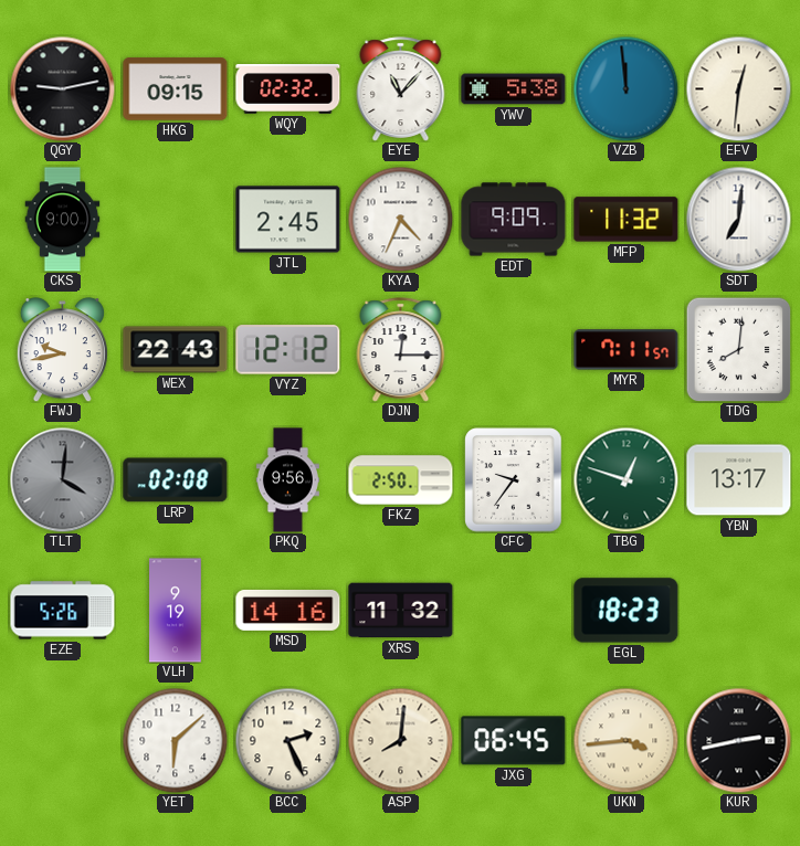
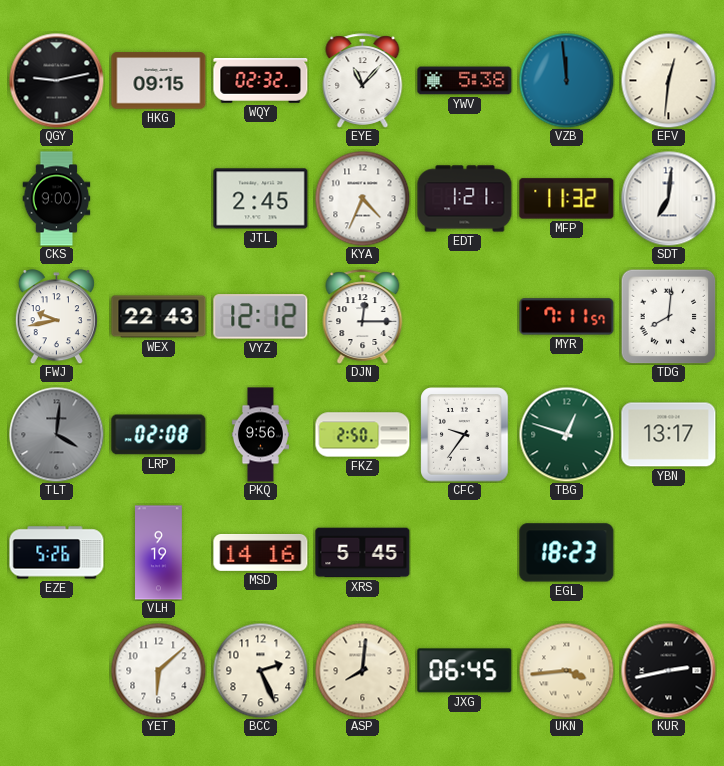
EDT: 9:09 -> 1:21
XRS: 11:32 -> 5:45
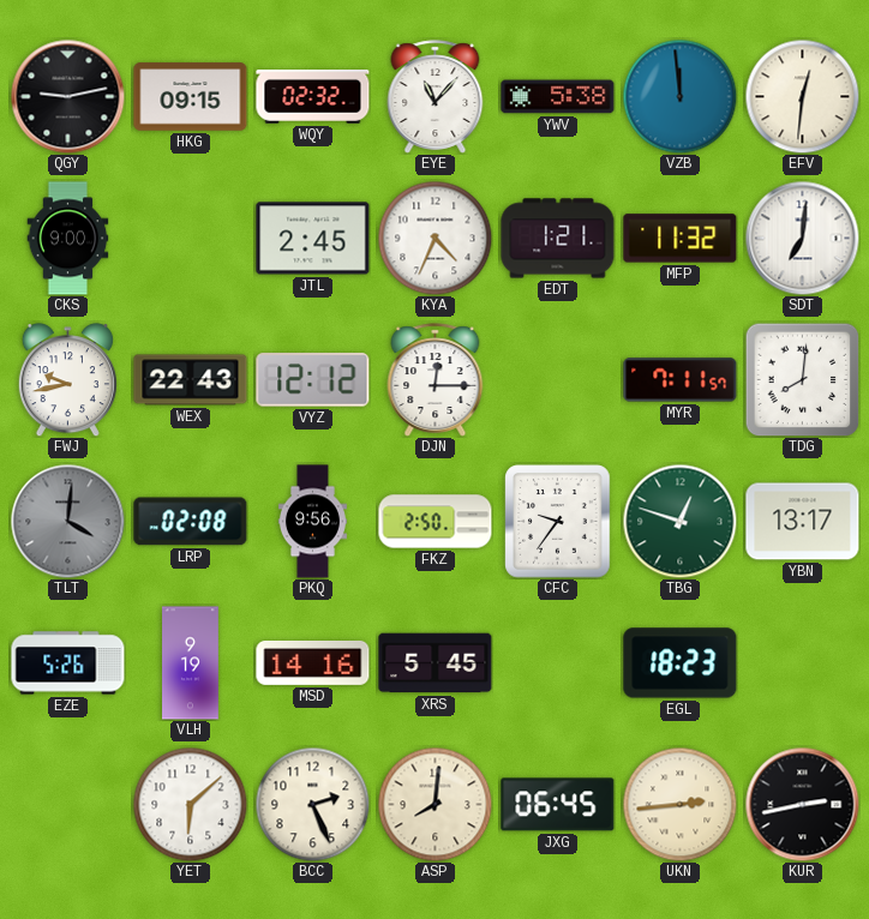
UKN: 3:44 -> 2:44
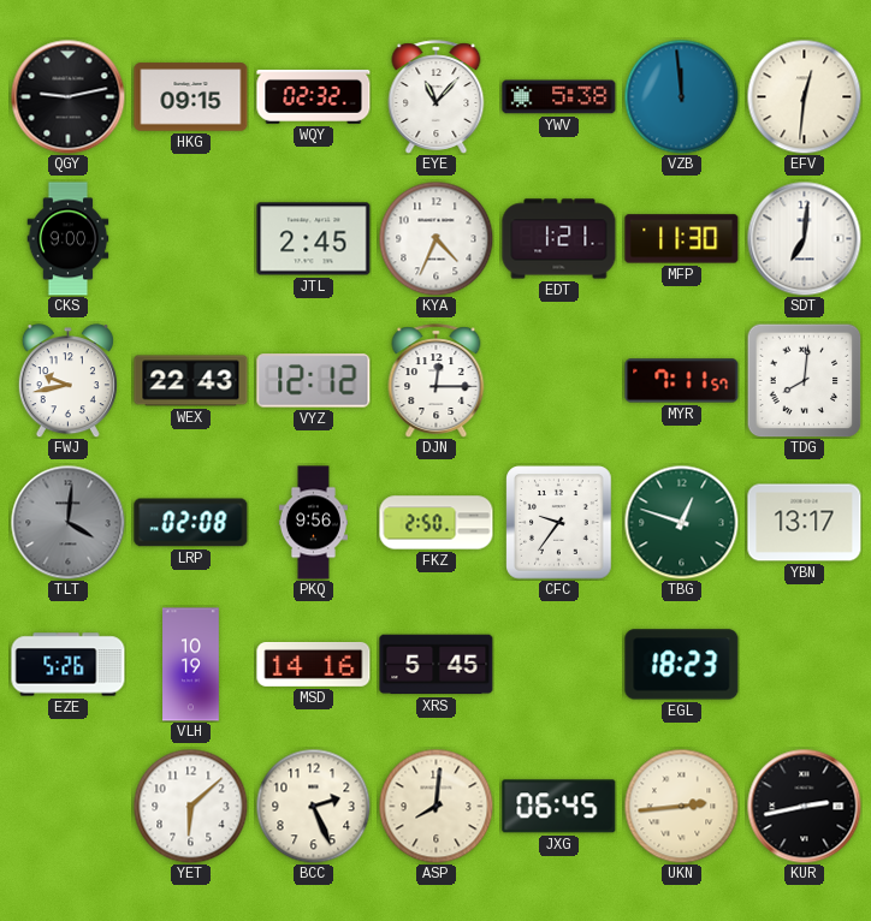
MFP: 11:32 -> 11:30
VLH: 9:19 -> 10:19
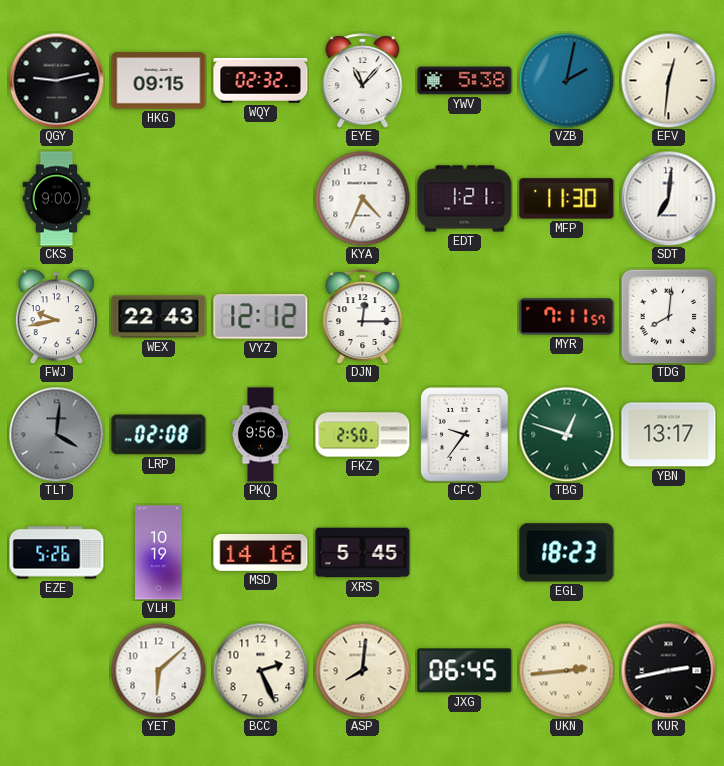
VZB: 11:59 -> 2:02
JTL: 2:45 -> none
